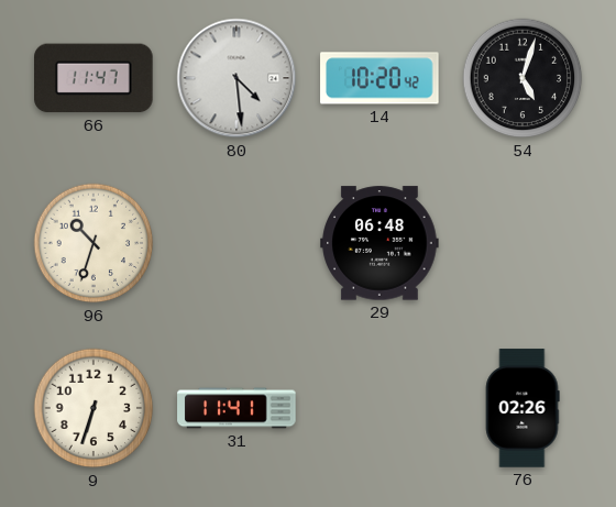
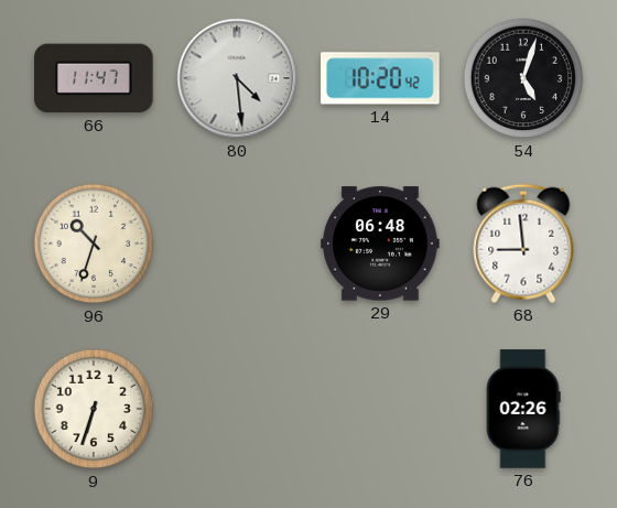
68: none -> 8:59
31: 11:41 -> none
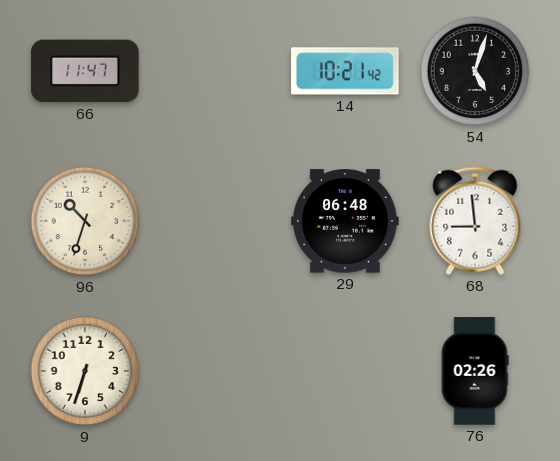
80: 4:29 -> none
14: 10:20 -> 10:21
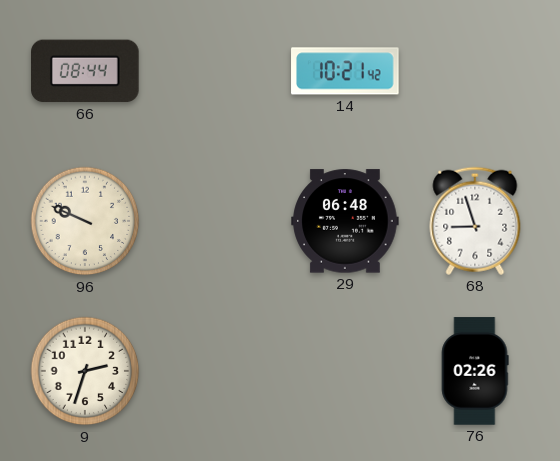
66: 11:47 -> 08:44
54: 5:03 -> none
96: 10:33 -> 9:49
68: 8:59 -> 8:57
9: 6:33 -> 2:33
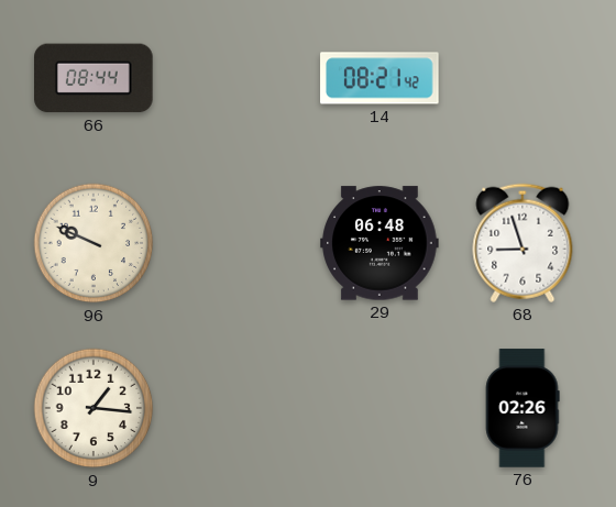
14: 10:21 -> 08:21
9: 2:33 -> 1:16
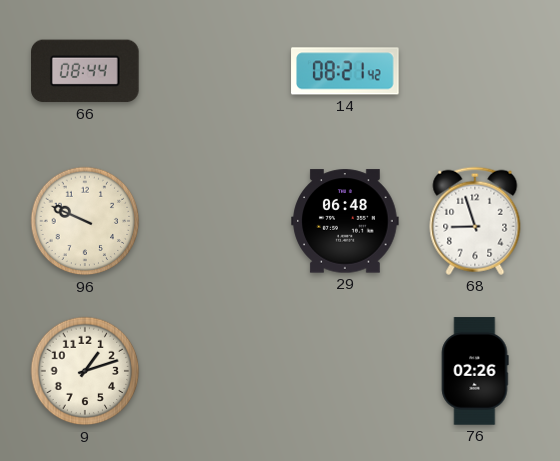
9: 1:16 -> 1:12
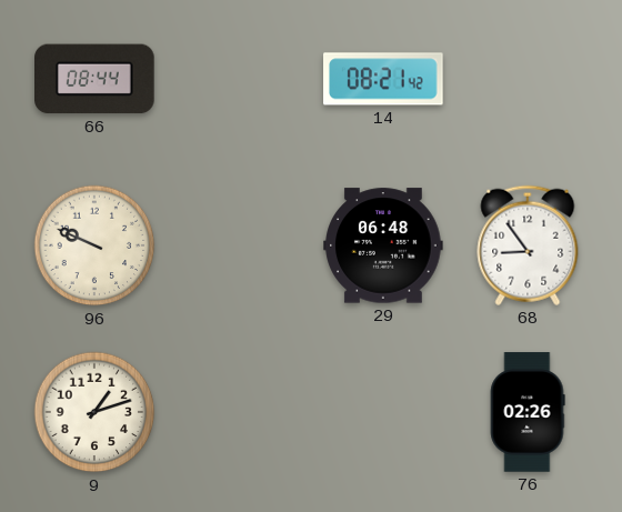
68: 8:57 -> 8:54
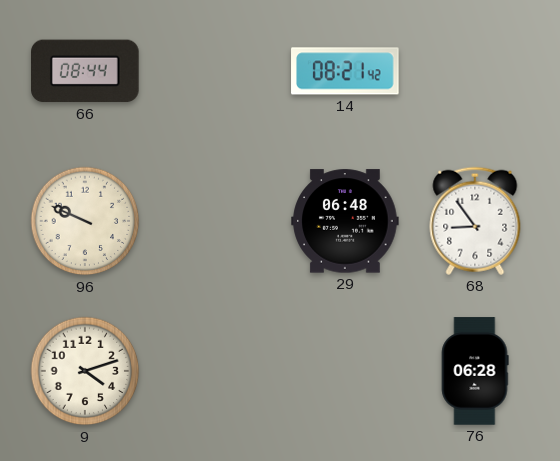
9: 1:12 -> 4:12
76: 02:26 -> 06:28
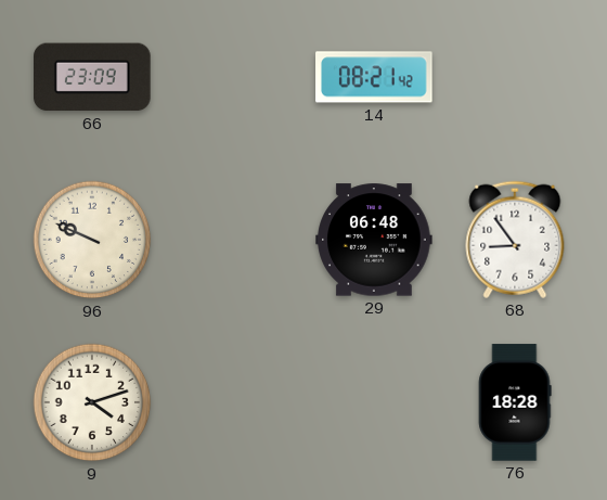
66: 08:44 -> 23:09
76: 06:28 -> 18:28
